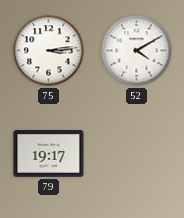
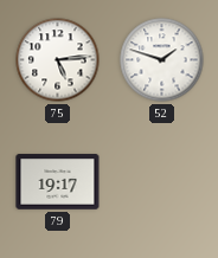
75: 3:14 -> 5:14
52: 4:10 -> 1:48
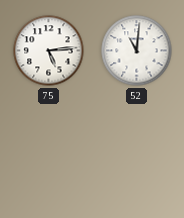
52: 1:48 -> 11:01
79: 19:17 -> none
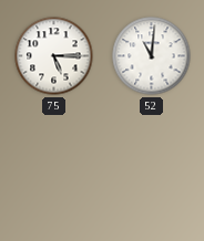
75: 5:14 -> 5:15
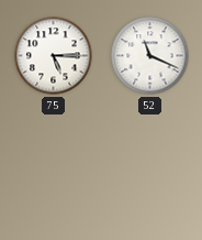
52: 11:01 -> 11:19
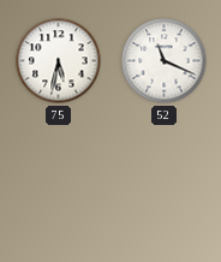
75: 5:15 -> 5:32
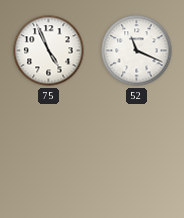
75: 5:32 -> 4:56
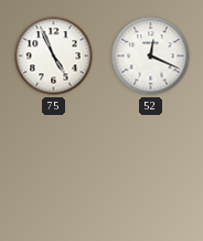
52: 11:19 -> 12:19
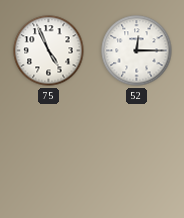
52: 12:19 -> 12:15
